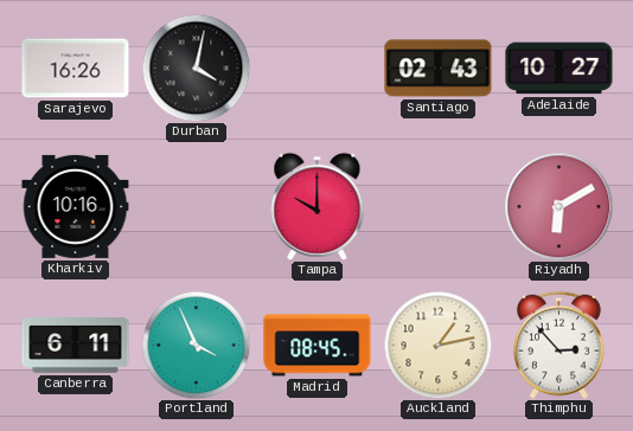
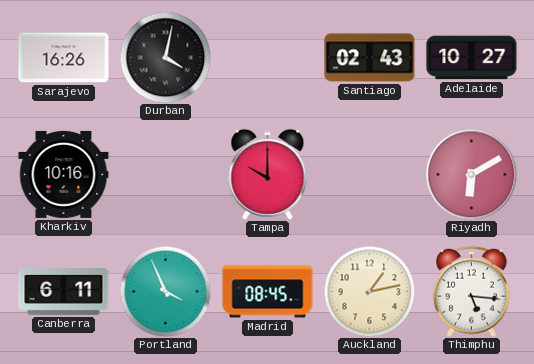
Thimphu: 2:53 -> 5:16
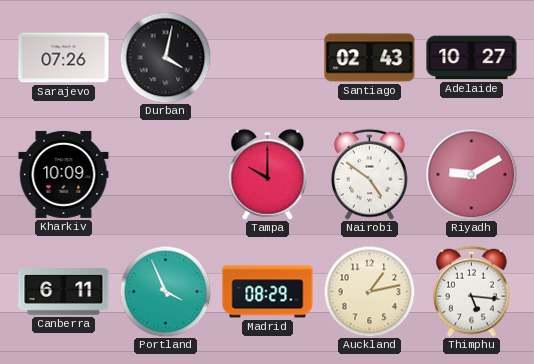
Sarajevo: 16:26 -> 07:26
Kharkiv: 10:16 -> 10:09
Nairobi: none -> 4:51
Riyadh: 6:10 -> 9:10
Madrid: 08:45 -> 08:29
